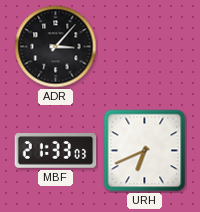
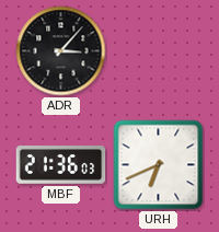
MBF: 21:33 -> 21:36
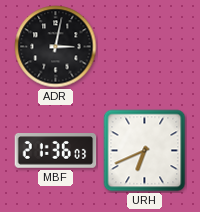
ADR: 3:07 -> 3:02
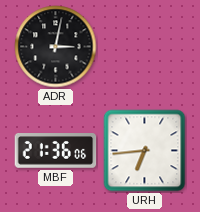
MBF: 21:36:03 -> 21:36:06
URH: 6:41 -> 6:44
